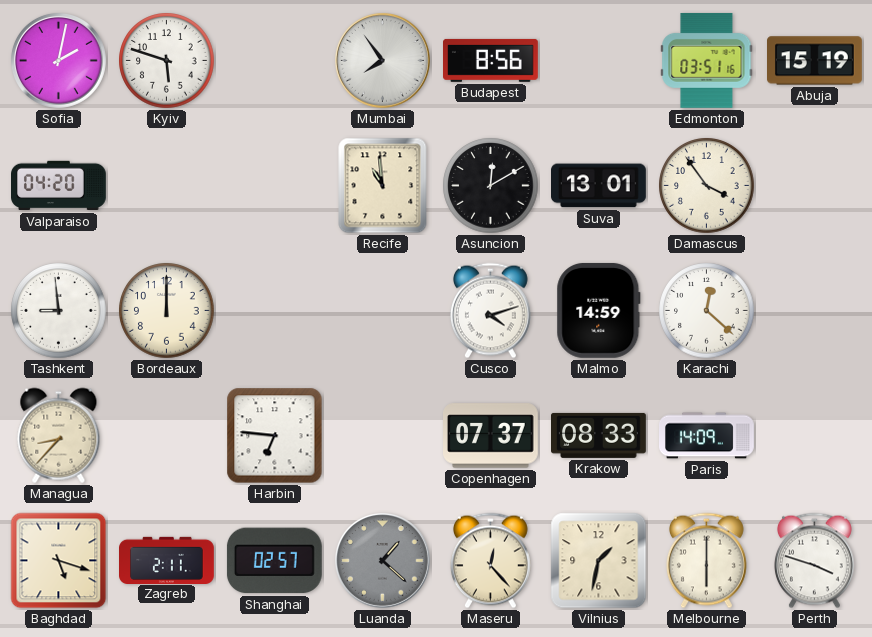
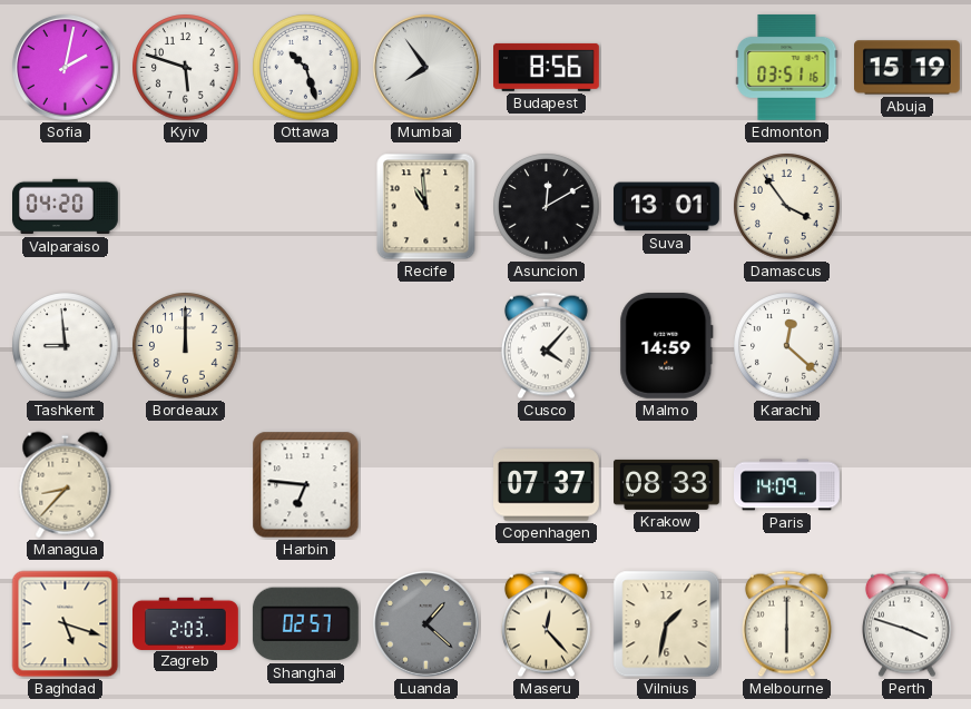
Ottawa: none -> 10:27
Cusco: 4:12 -> 4:07
Zagreb: 2:11 -> 2:03
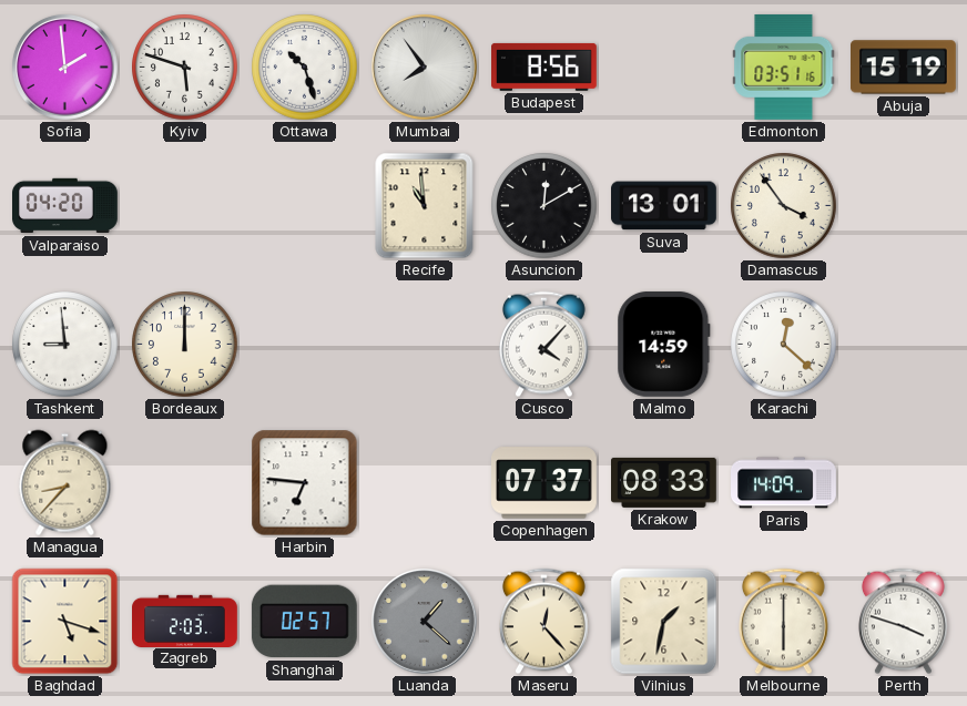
Sofia: 2:02 -> 1:59
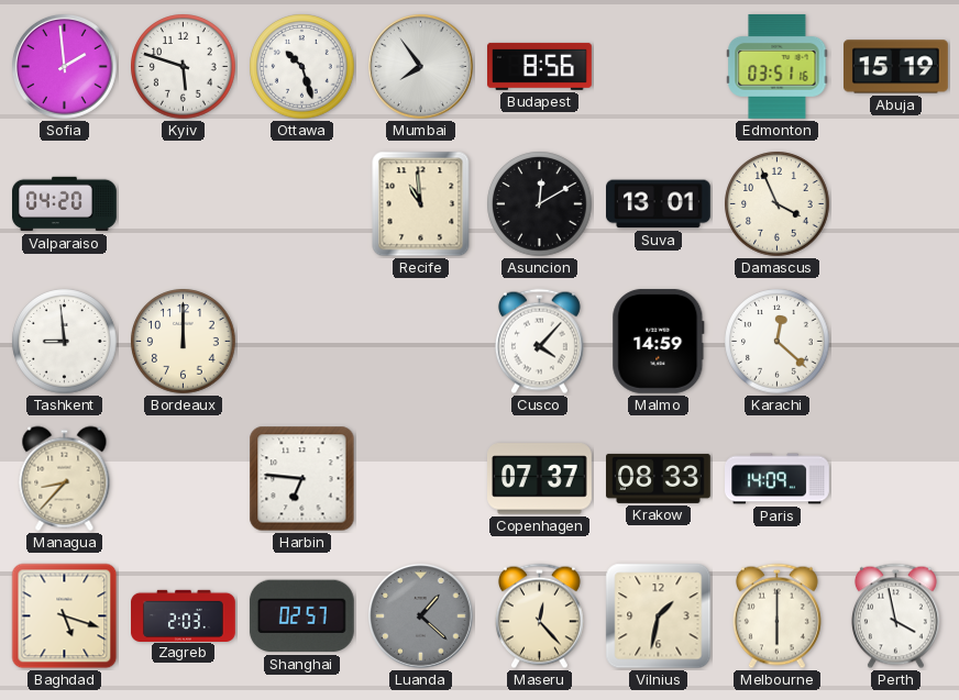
Damascus: 3:54 -> 3:56
Perth: 3:48 -> 3:58
